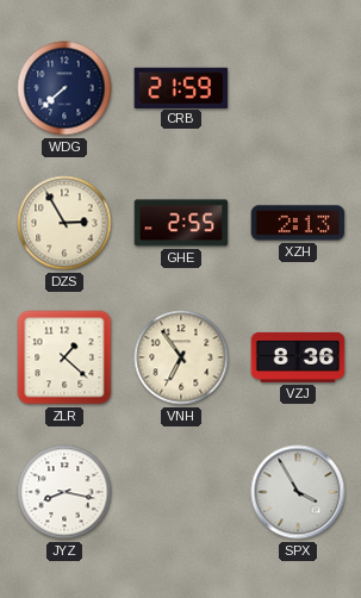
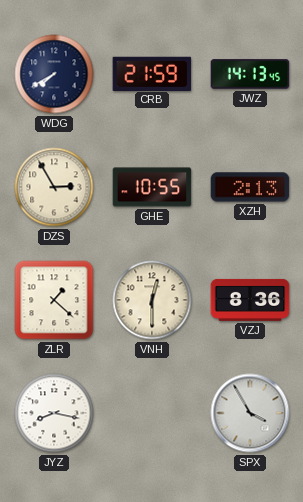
WDG: 7:38 -> 7:40
JWZ: none -> 14:13
GHE: 2:55 -> 10:55
VNH: 6:54 -> 12:30
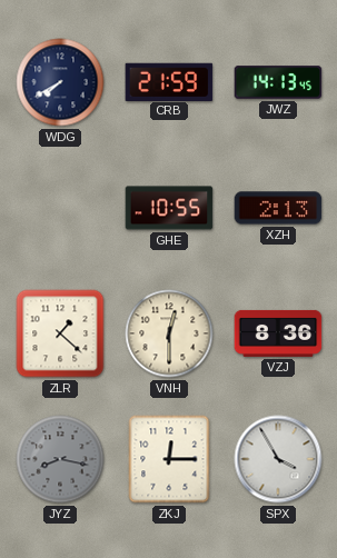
DZS: 2:55 -> none
JYZ dial: white -> grey
ZKJ: none -> 12:15
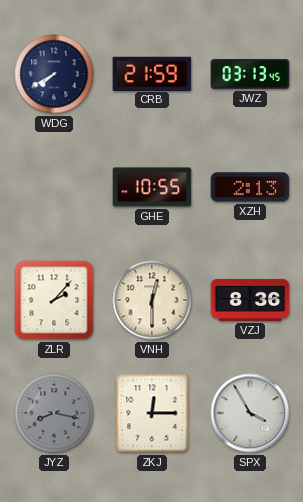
JWZ: 14:13 -> 03:13
ZLR: 1:22 -> 2:07
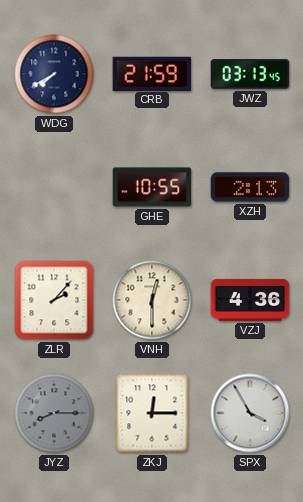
VZJ: 8:36 -> 4:36
JYZ: 8:17 -> 8:15
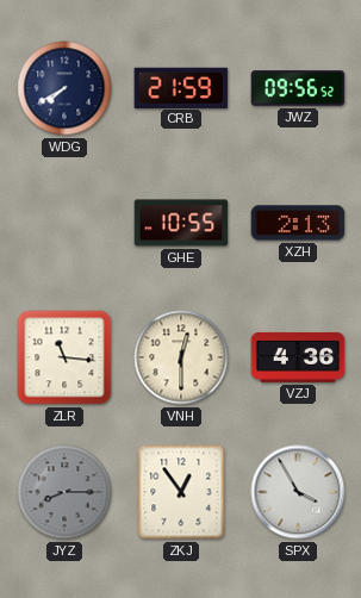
JWZ: 03:13 -> 09:56
ZLR: 2:07 -> 11:16
ZKJ: 12:15 -> 12:54
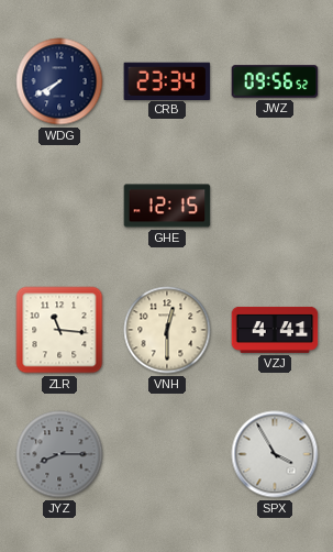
CRB: 21:59 -> 23:34
GHE: 10:55 -> 12:15
XZH: 2:13 -> none
VZJ: 4:36 -> 4:41
ZKJ: 12:54 -> none
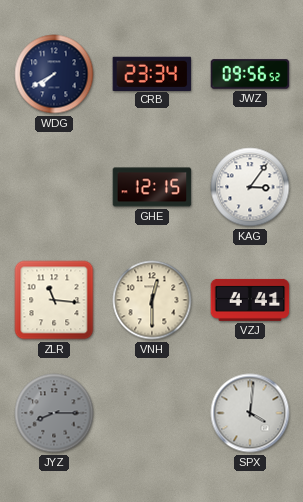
KAG: none -> 3:06
SPX: 3:55 -> 4:01
